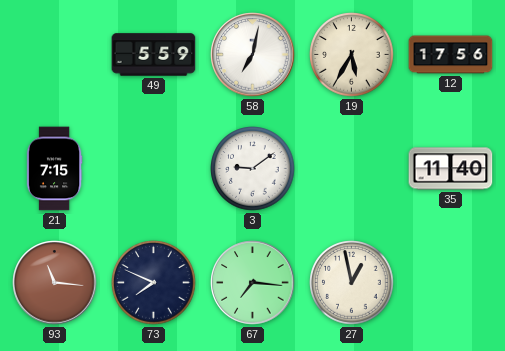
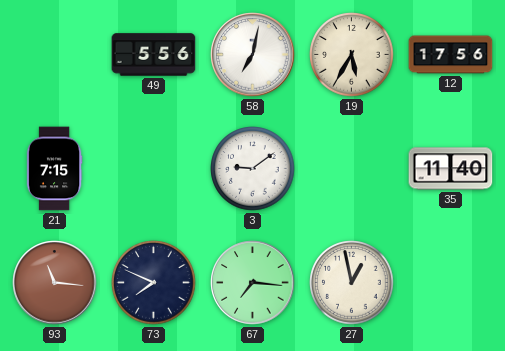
49: 5:59 -> 5:56
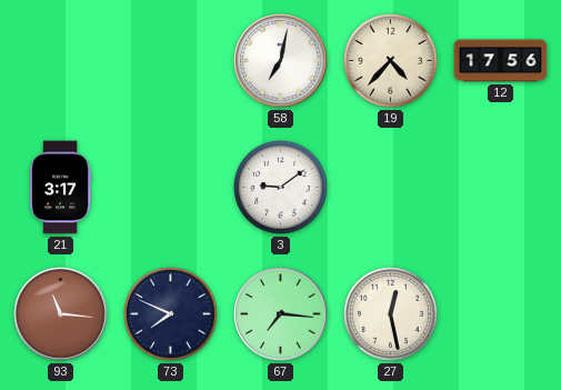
49: 5:56 -> none
19: 5:35 -> 4:37
21: 7:15 -> 3:17
35: 11:40 -> none
27: 12:58 -> 12:28
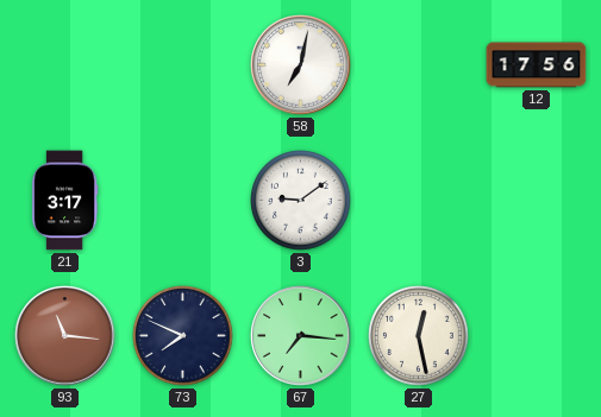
19: 4:37 -> none
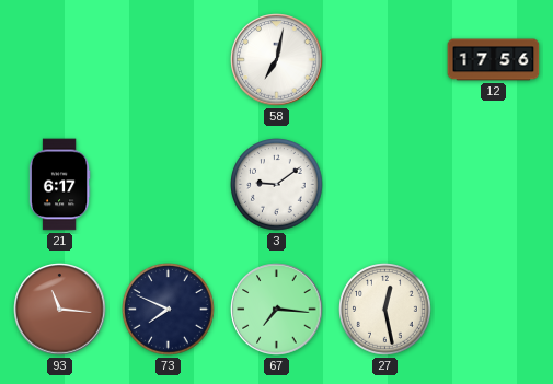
21: 3:17 -> 6:17
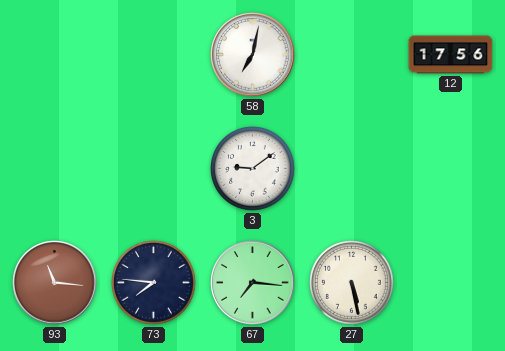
21: 6:17 -> none
73: 7:49 -> 7:46
27: 12:28 -> 5:28
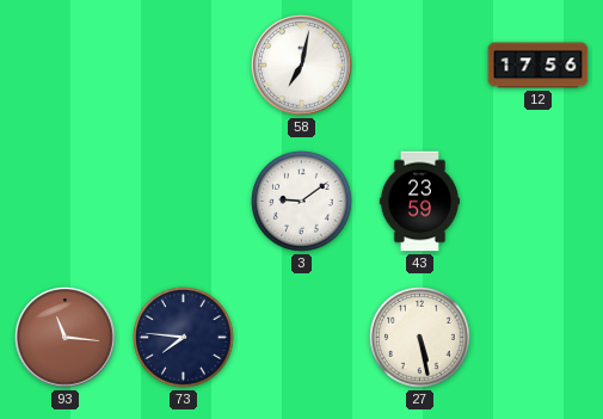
43: none -> 23:59
67: 7:16 -> none
